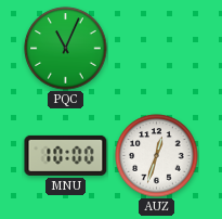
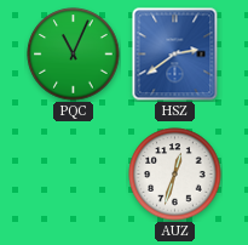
HSZ: none -> 2:39
MNU: 10:00 -> none
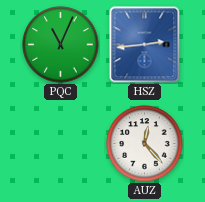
HSZ: 2:39 -> 2:44
AUZ: 12:33 -> 12:23
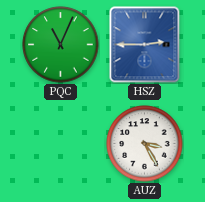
HSZ: 2:44 -> 2:45
AUZ: 12:23 -> 3:25
